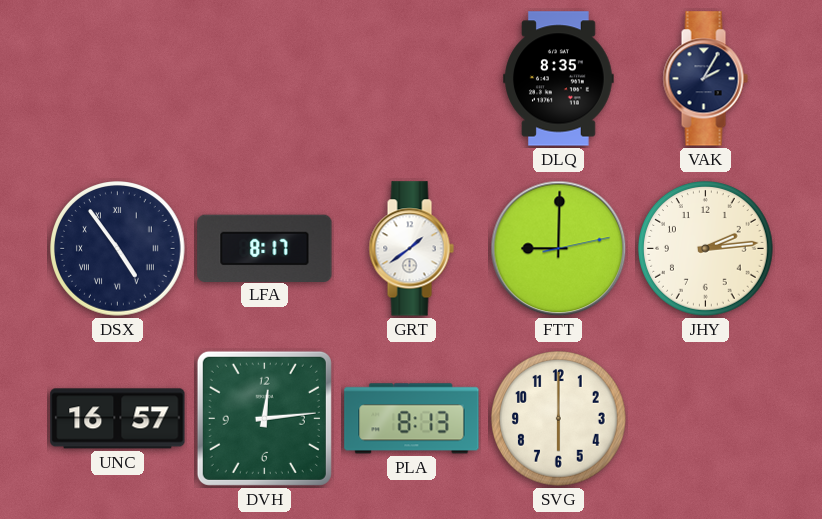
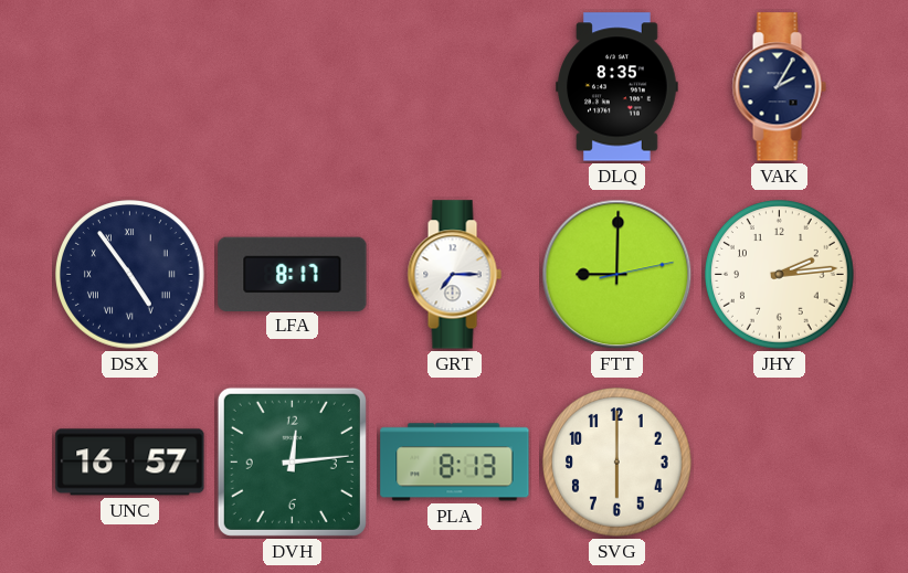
GRT: 1:39 -> 7:15
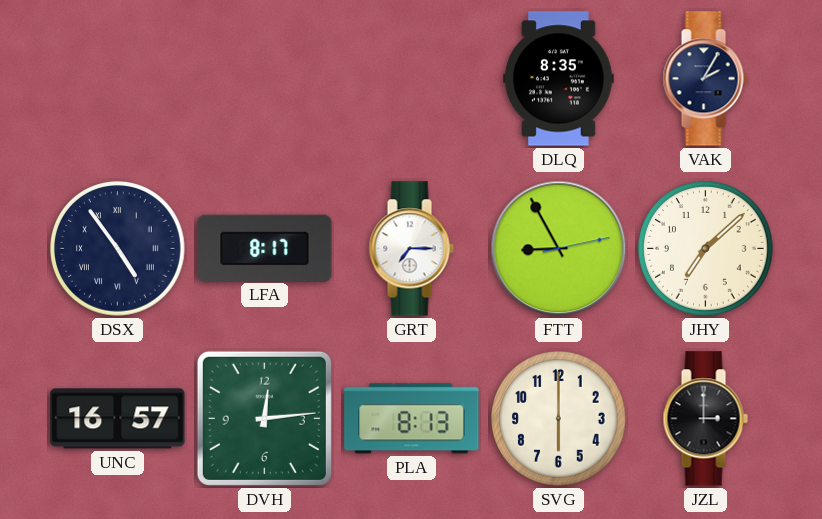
FTT: 9:00 -> 8:55
JHY: 2:14 -> 7:08
JZL: none -> 3:00
